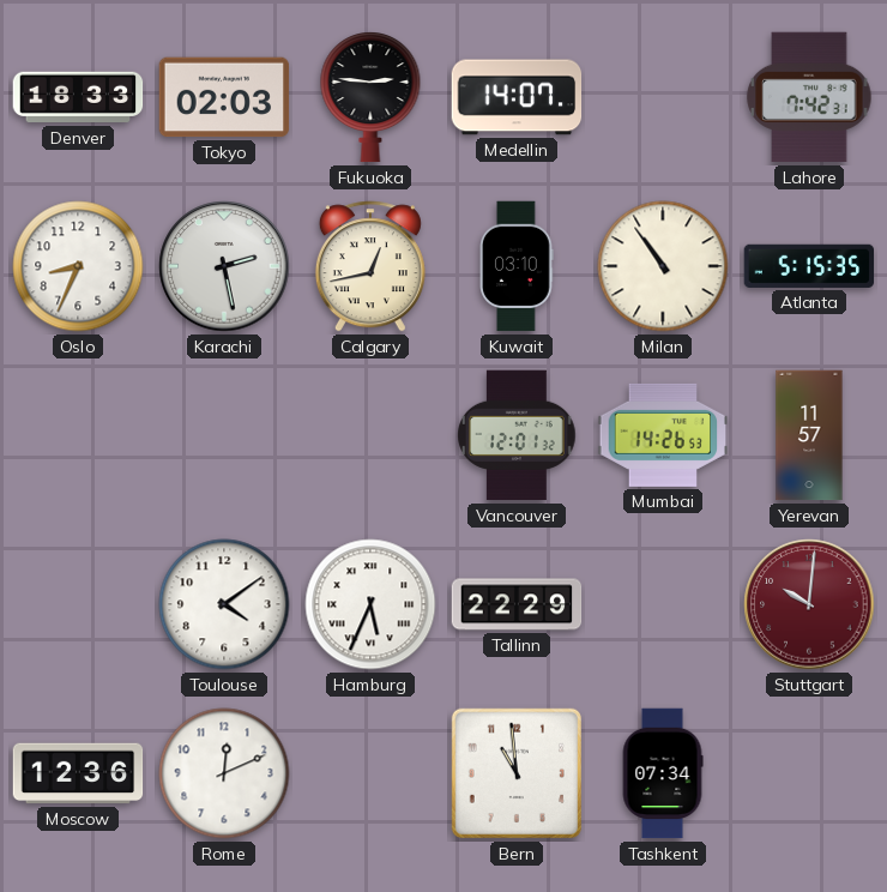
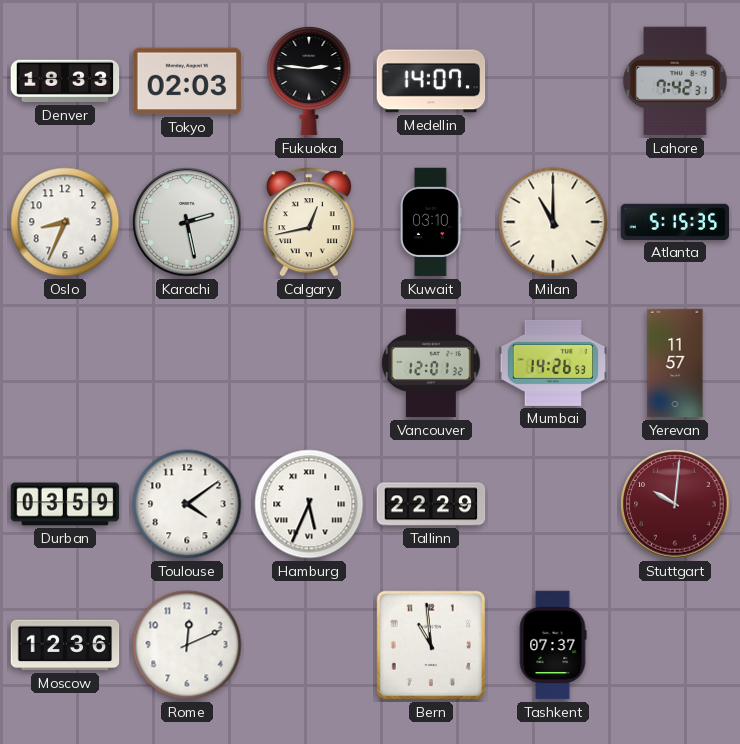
Milan: 10:54 -> 11:00
Durban: none -> 03:59
Tashkent: 07:34 -> 07:37
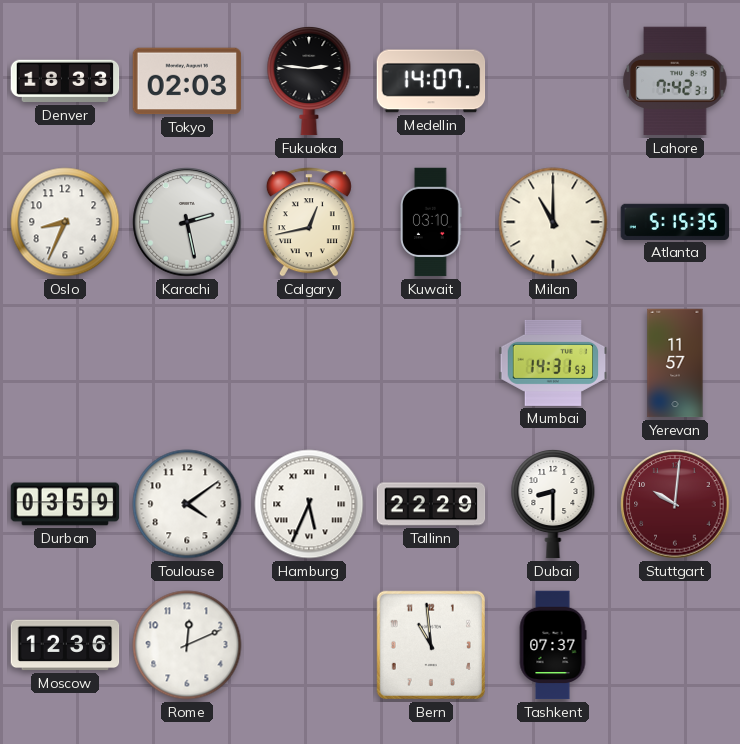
Vancouver: 12:01 -> none
Mumbai: 14:26 -> 14:31
Dubai: none -> 8:30
